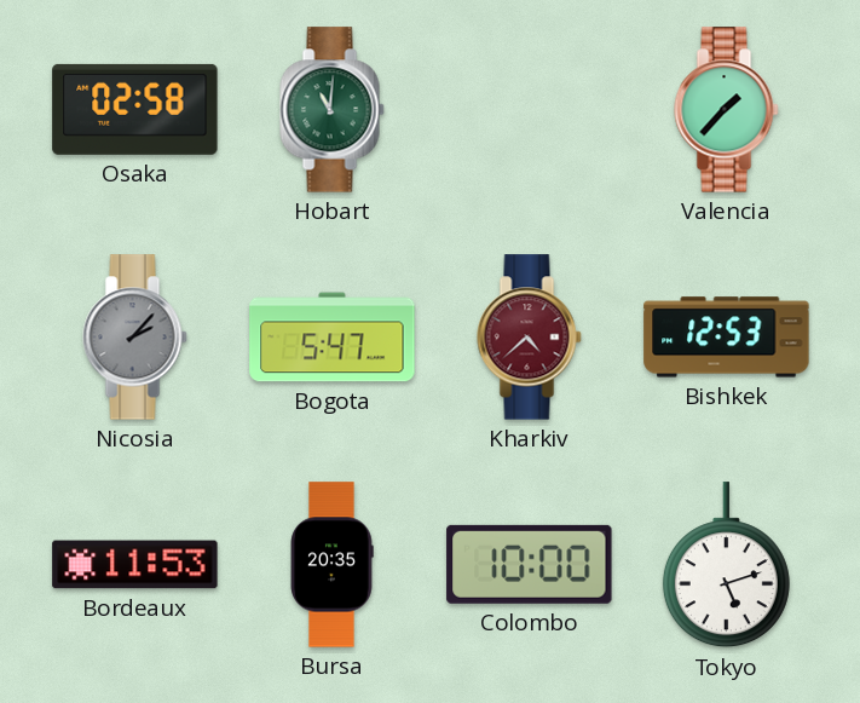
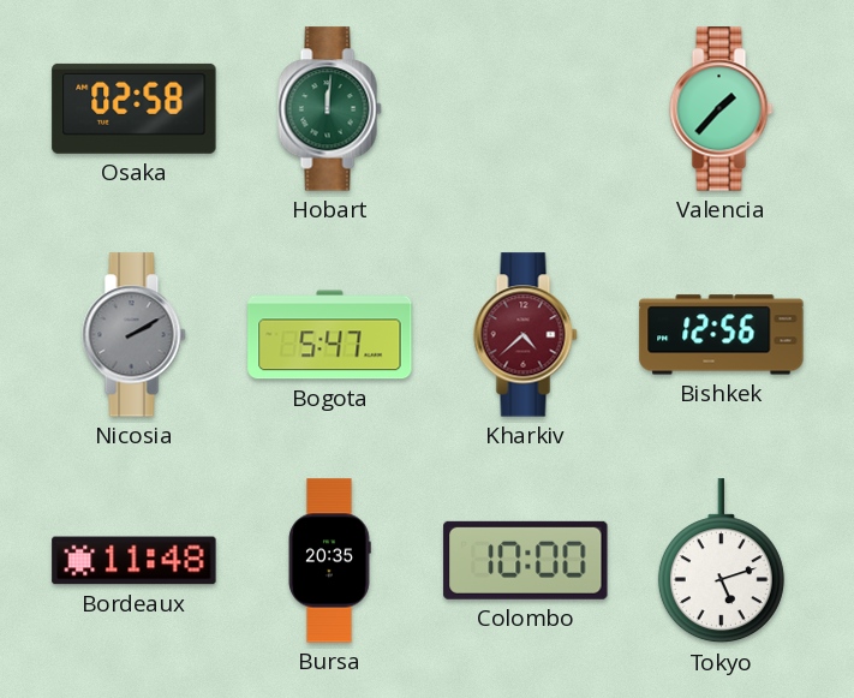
Hobart: 11:01 -> 12:01
Nicosia: 2:07 -> 2:10
Bishkek: 12:53 -> 12:56
Bordeaux: 11:53 -> 11:48
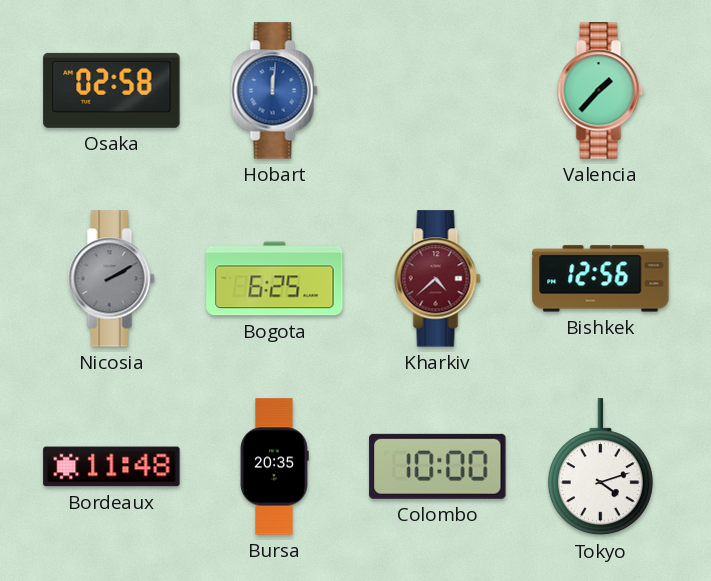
Hobart dial: green -> blue
Bogota: 5:47 -> 6:25
Tokyo: 5:12 -> 4:12
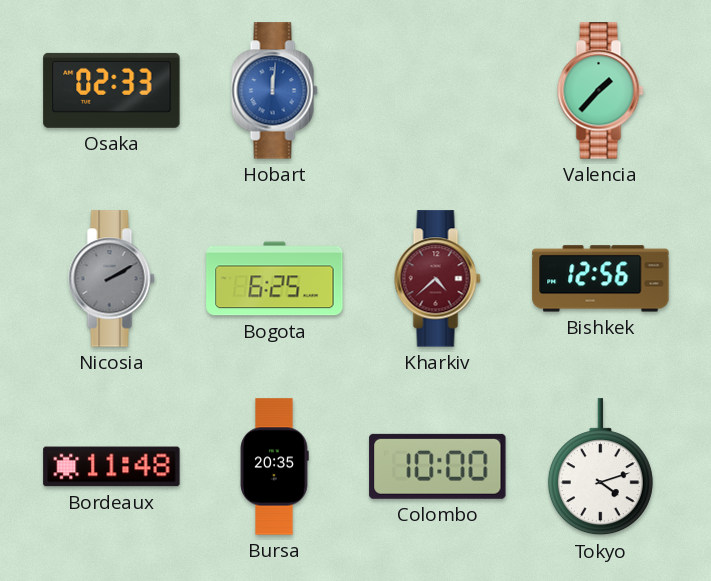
Osaka: 02:58 -> 02:33
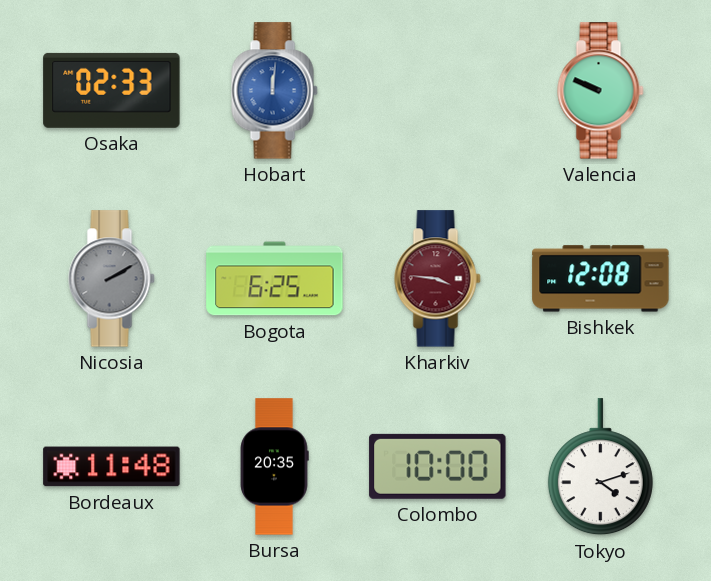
Valencia: 1:37 -> 9:49
Kharkiv: 4:38 -> 3:46
Bishkek: 12:56 -> 12:08
